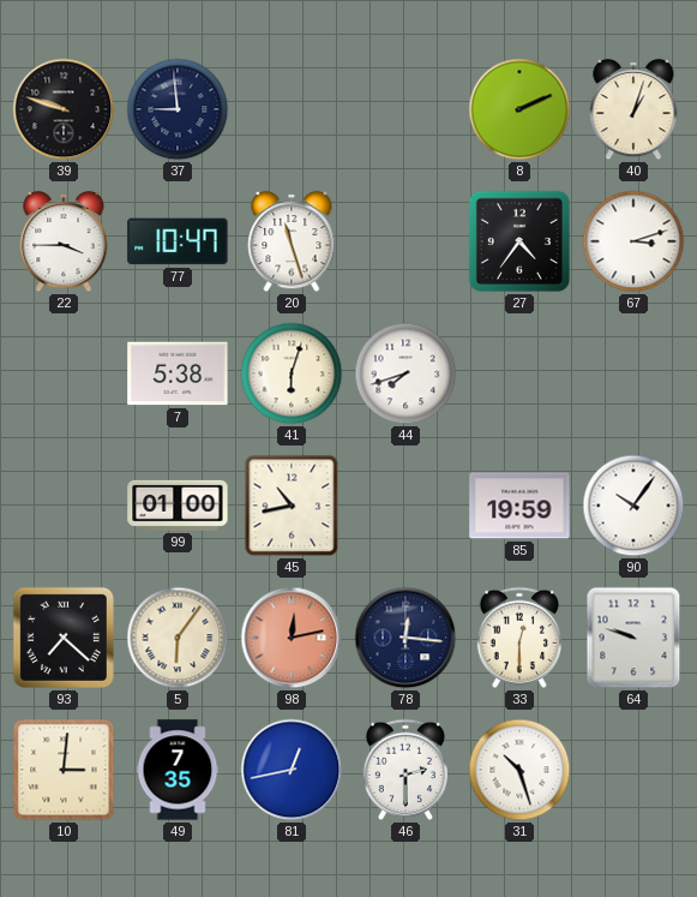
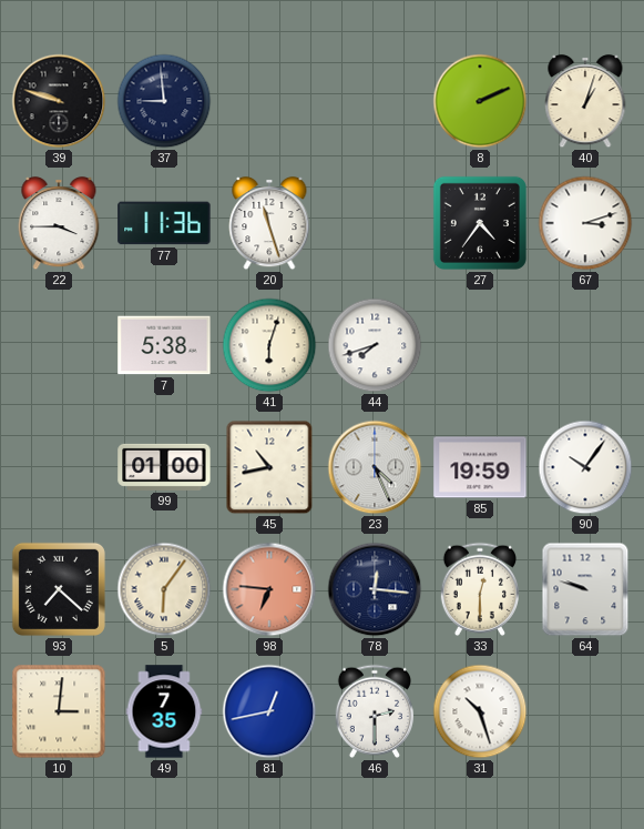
77: 10:47 -> 11:36
23: none -> 4:26
98: 12:13 -> 6:46
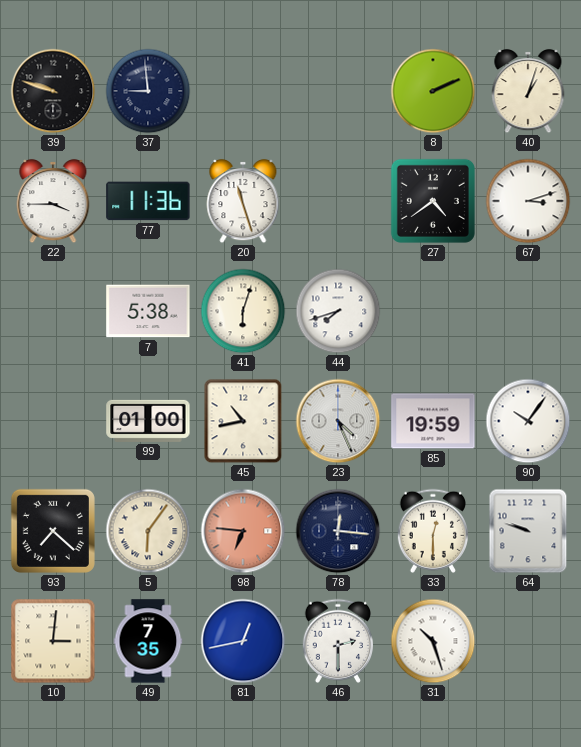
27: 4:36 -> 4:39
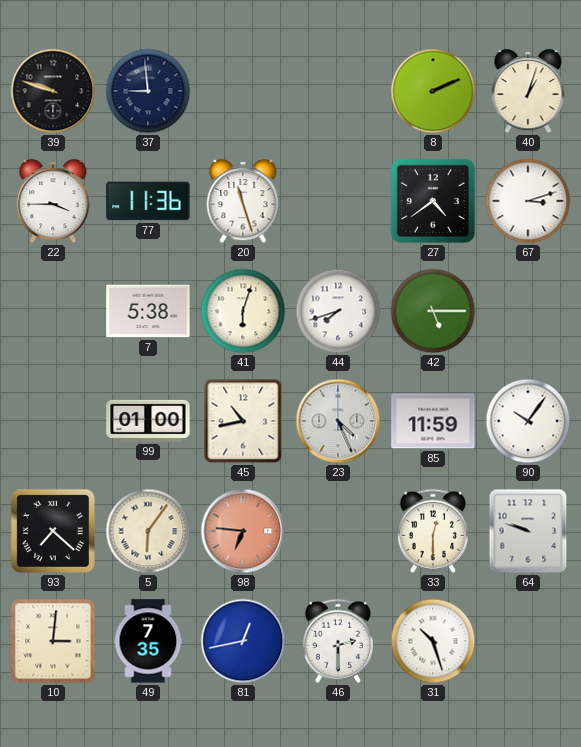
42: none -> 5:15
85: 19:59 -> 11:59
78: 12:16 -> none
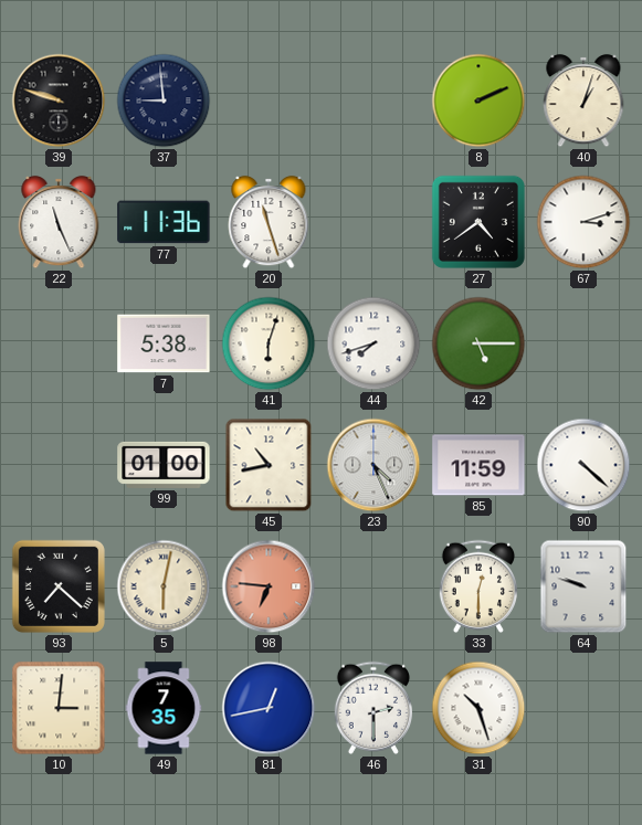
22: 3:45 -> 11:26
90: 10:06 -> 4:22
5: 6:06 -> 6:02
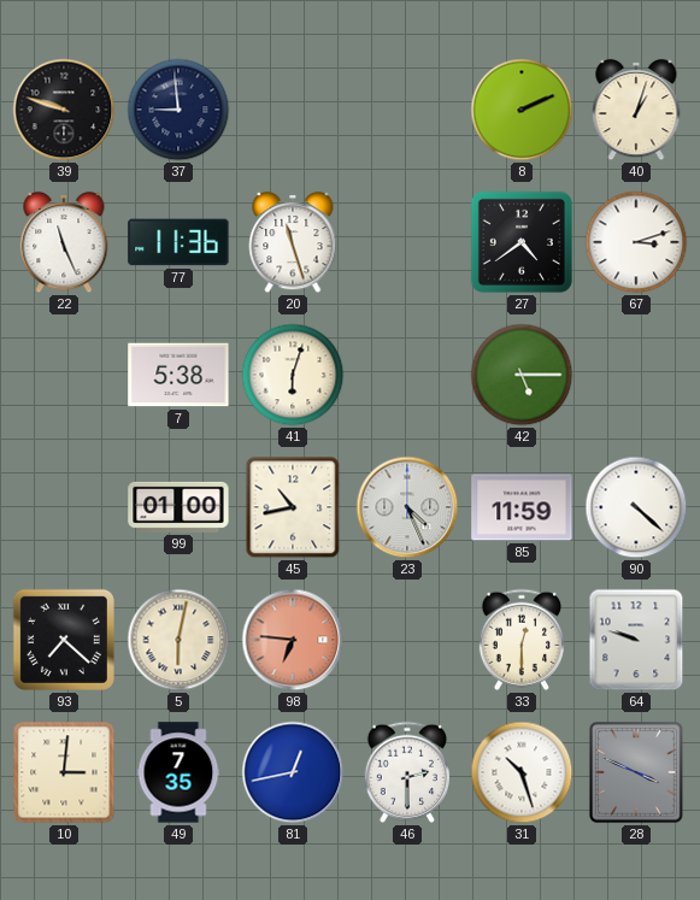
44: 7:42 -> none
28: none -> 3:49
